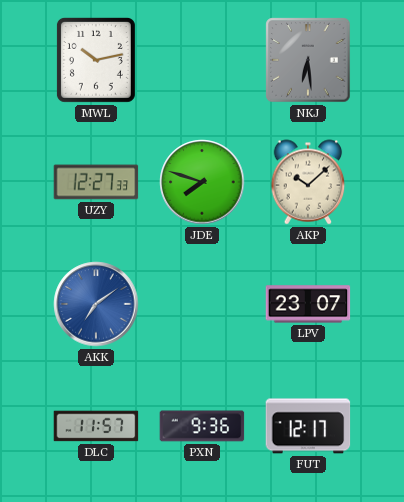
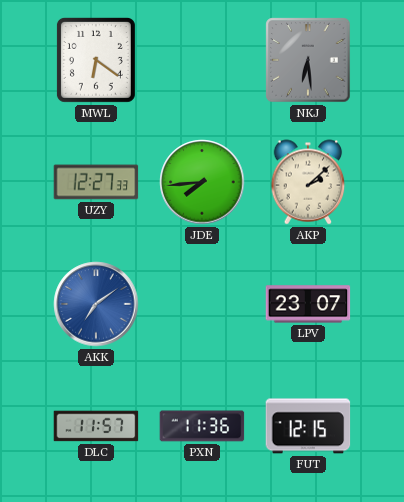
MWL: 10:13 -> 6:21
JDE: 7:48 -> 7:44
AKP: 10:08 -> 2:08
PXN: 9:36 -> 11:36
FUT: 12:17 -> 12:15
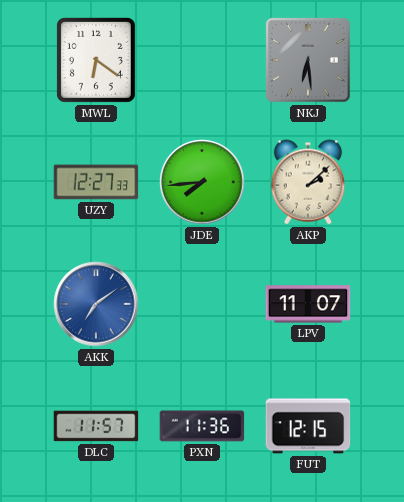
LPV: 23:07 -> 11:07
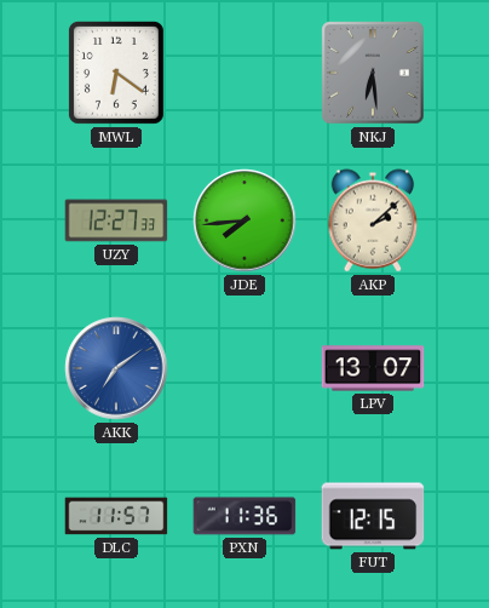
LPV: 11:07 -> 13:07
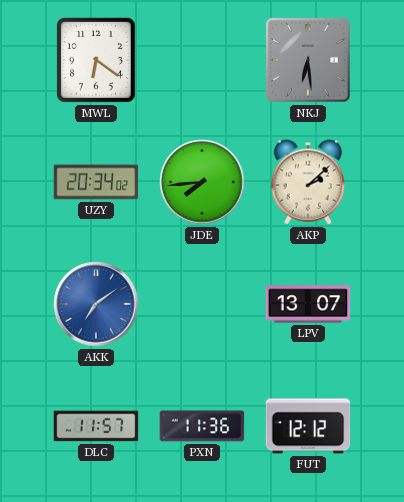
UZY: 12:27 -> 20:34
FUT: 12:15 -> 12:12
